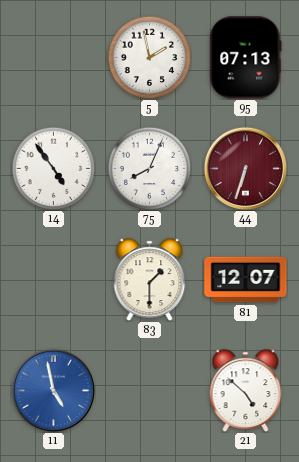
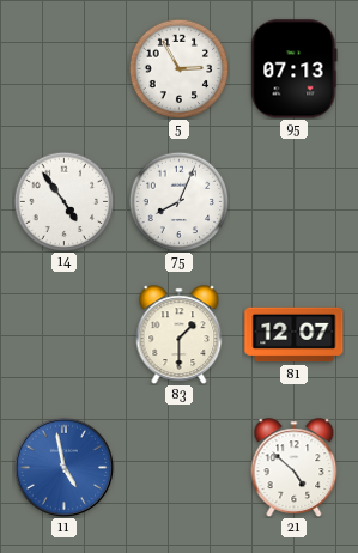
5: 1:58 -> 2:55
44: 6:33 -> none
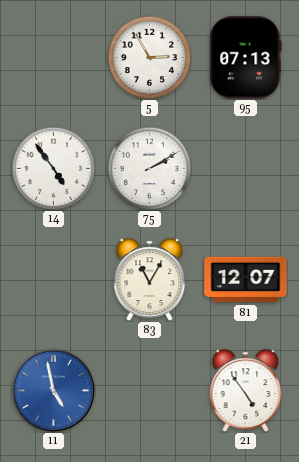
75: 8:04 -> 2:10
83: 1:30 -> 11:05
21: 4:52 -> 4:54
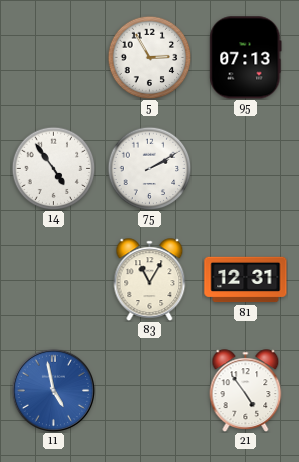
81: 12:07 -> 12:31
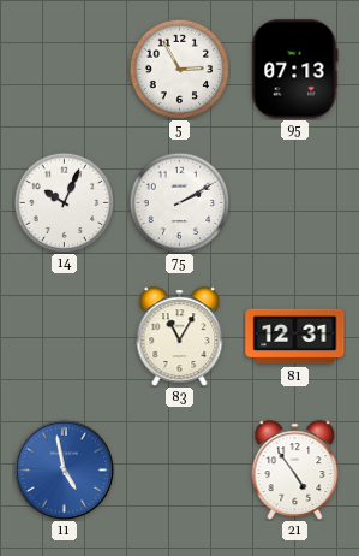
14: 4:54 -> 10:04
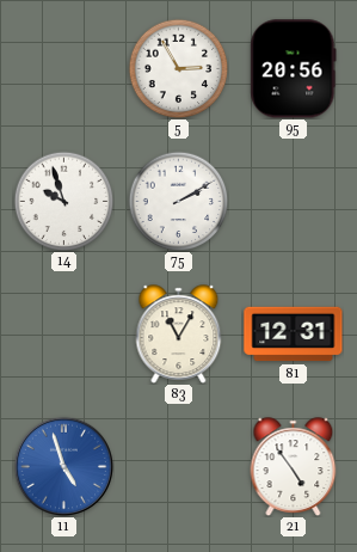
95: 07:13 -> 20:56
14: 10:04 -> 9:57
11: 4:58 -> 4:57
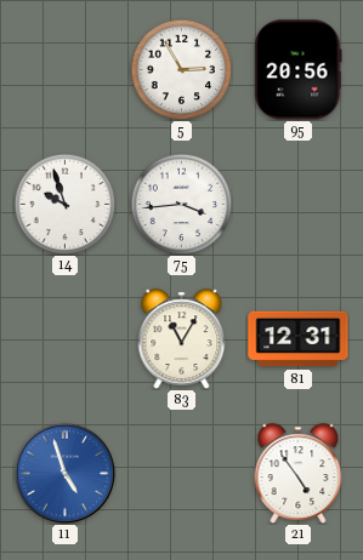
75: 2:10 -> 3:44
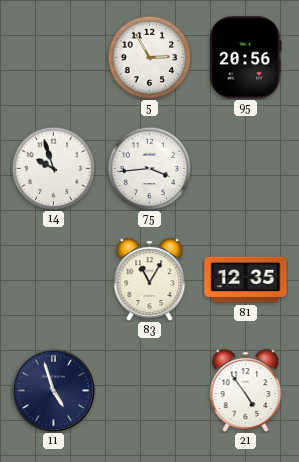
81: 12:31 -> 12:35
11 dial: blue -> navy
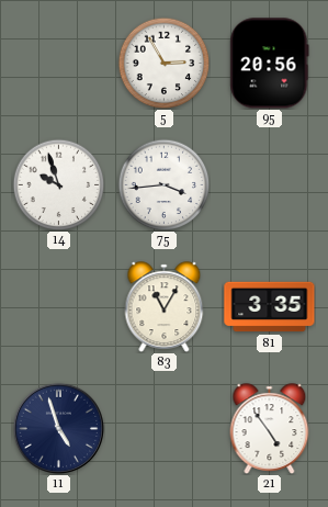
81: 12:35 -> 3:35
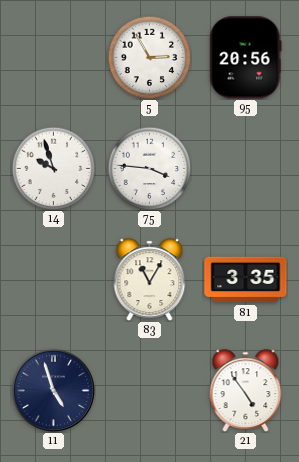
75: 3:44 -> 3:46
